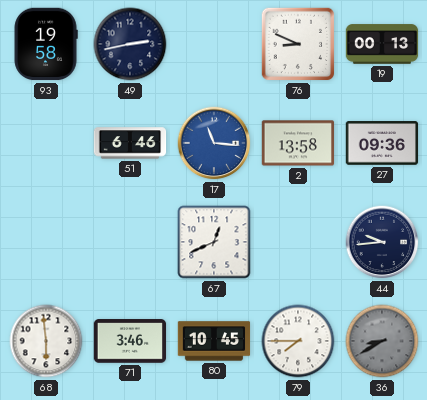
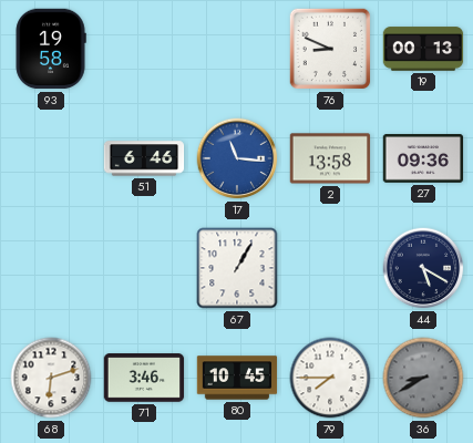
49: 2:43 -> none
67: 12:41 -> 1:05
44: 9:44 -> 5:20
68: 5:59 -> 6:12
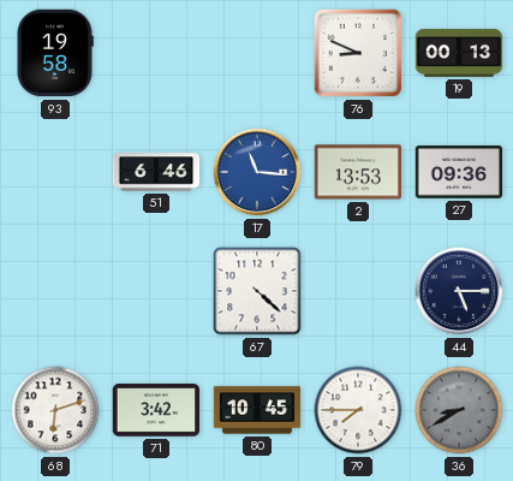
2: 13:58 -> 13:53
67: 1:05 -> 4:22
44: 5:20 -> 5:15
71: 3:46 -> 3:42
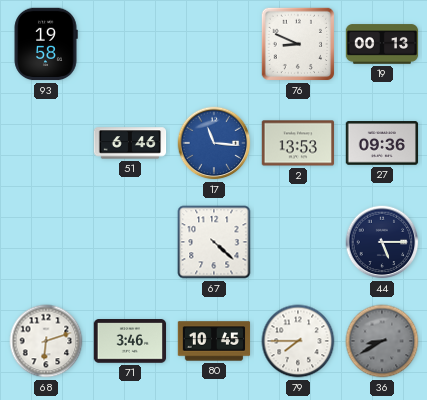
71: 3:42 -> 3:46
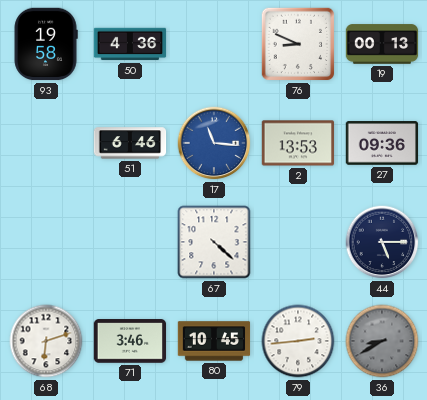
50: none -> 4:36
79: 7:45 -> 2:44
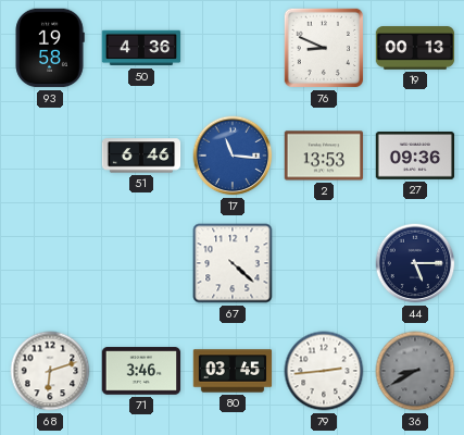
80: 10:45 -> 03:45
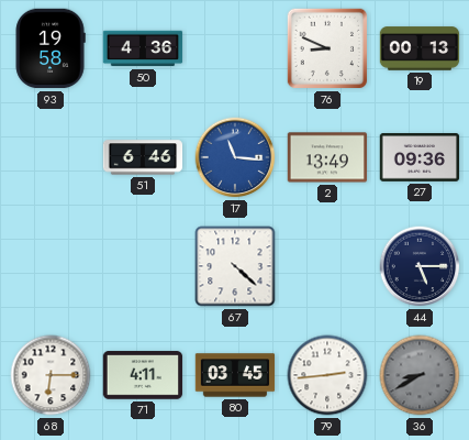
2: 13:53 -> 13:49
68: 6:12 -> 6:15
71: 3:46 -> 4:11
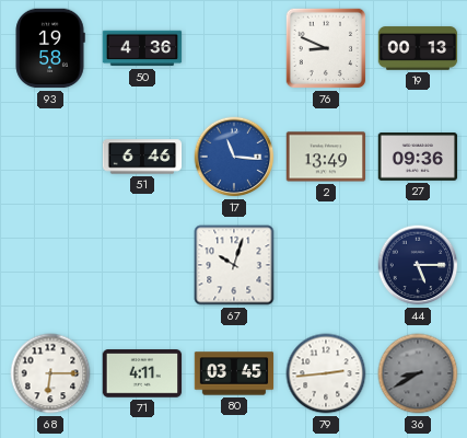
67: 4:22 -> 10:03
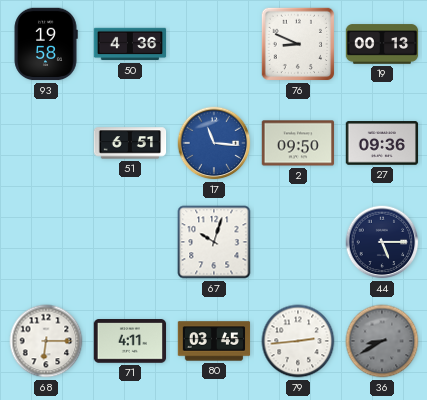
51: 6:46 -> 6:51
2: 13:49 -> 09:50
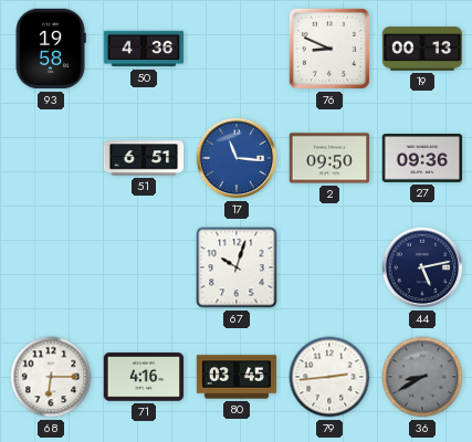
44: 5:15 -> 5:13
71: 4:11 -> 4:16
